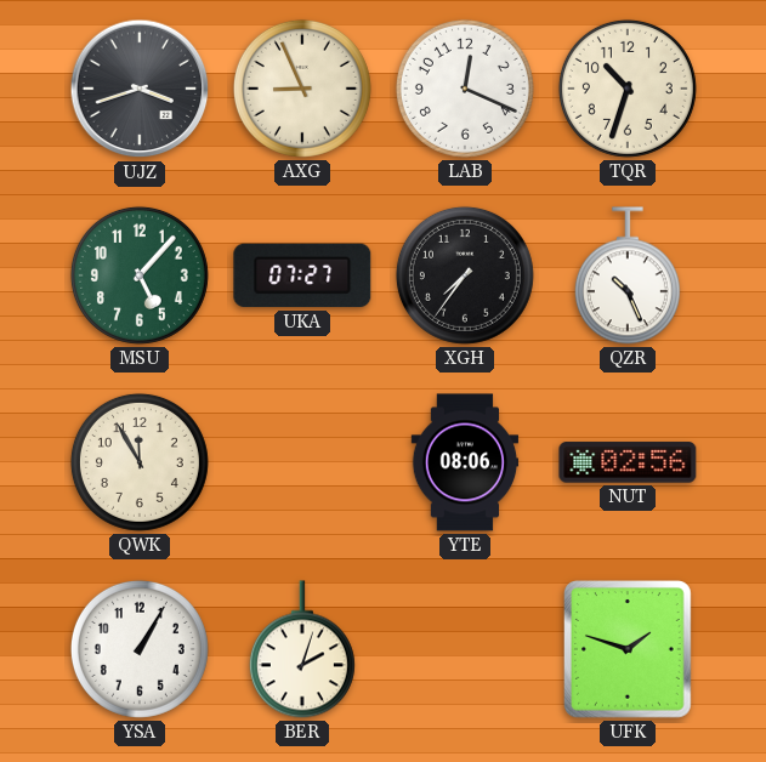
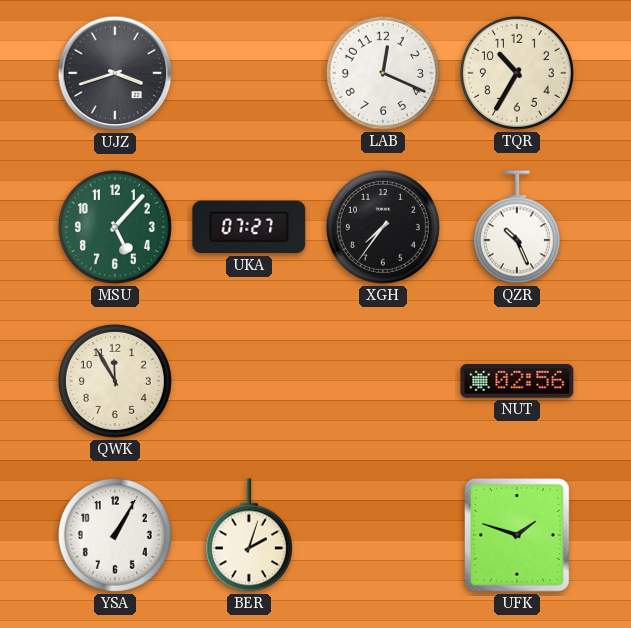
AXG: 8:56 -> none
TQR: 10:33 -> 10:35
YTE: 08:06 -> none
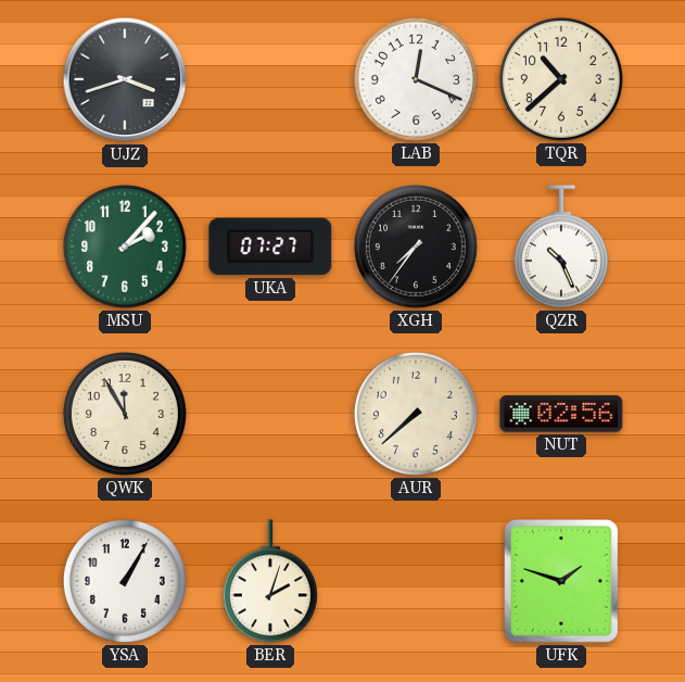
TQR: 10:35 -> 10:38
MSU: 5:07 -> 2:07
AUR: none -> 7:38
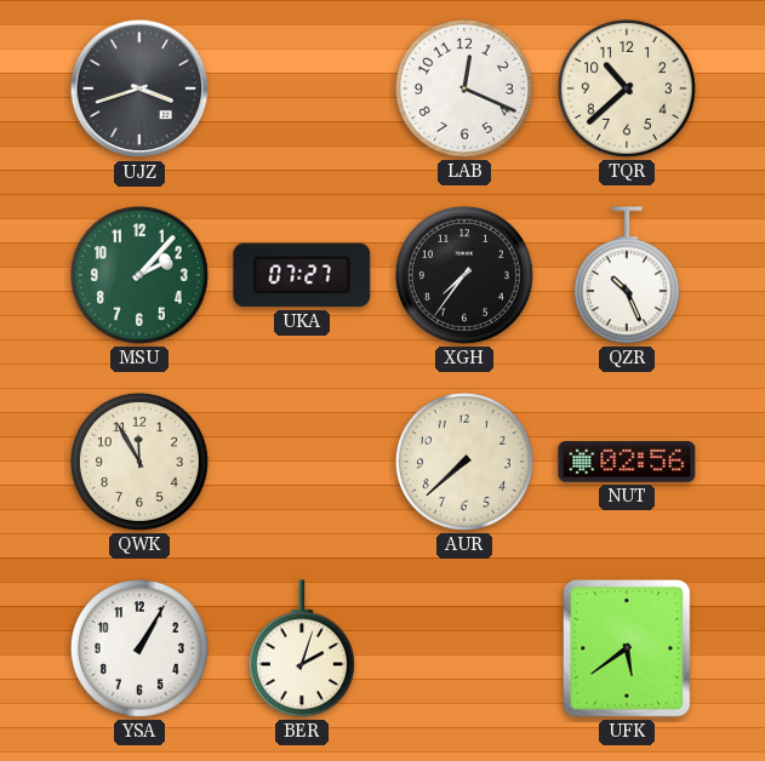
UFK: 1:48 -> 5:39
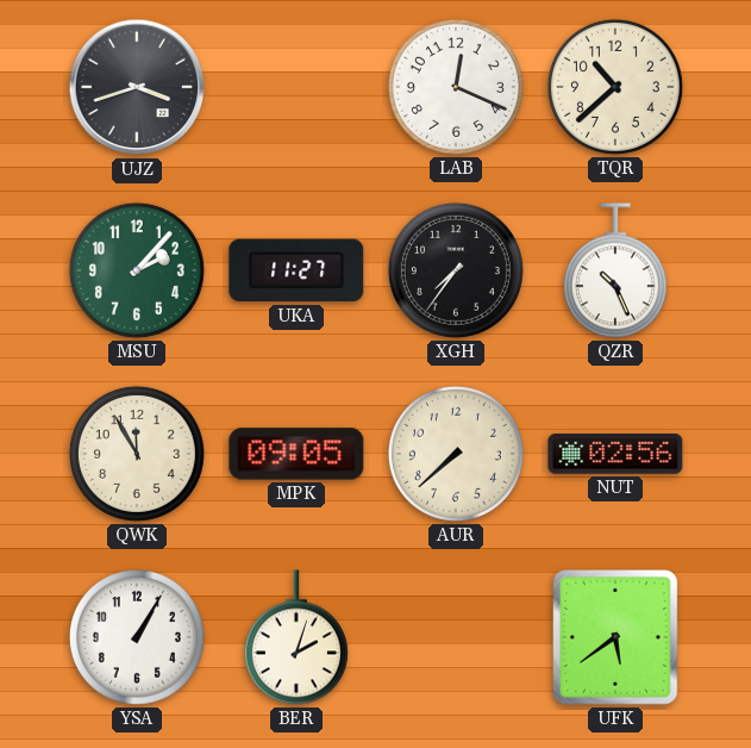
UKA: 07:27 -> 11:27
MPK: none -> 09:05
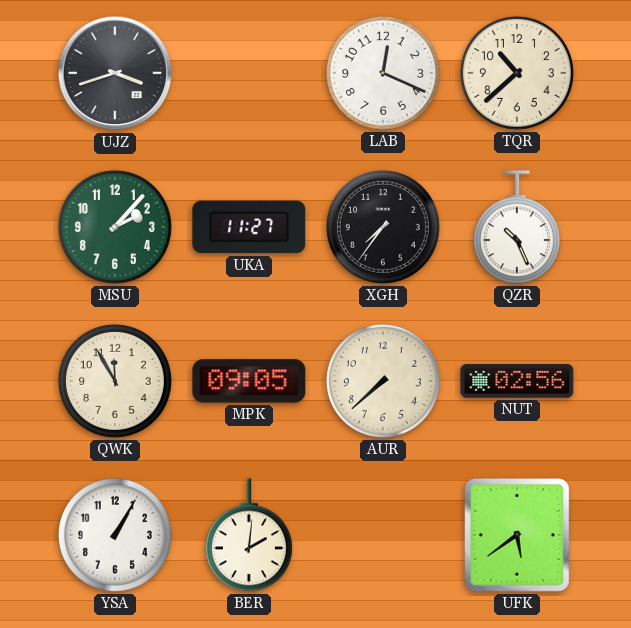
BER: 2:03 -> 2:01
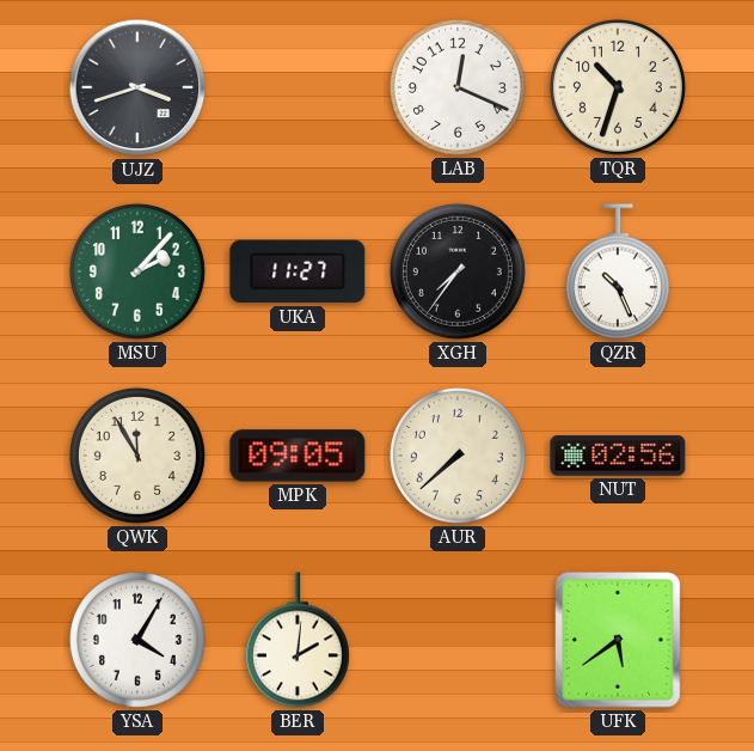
TQR: 10:38 -> 10:33
YSA: 1:05 -> 4:05
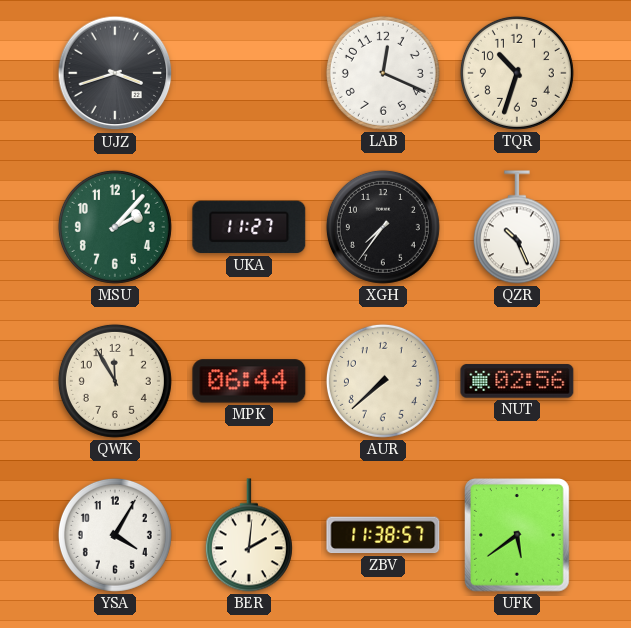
MPK: 09:05 -> 06:44
ZBV: none -> 11:38
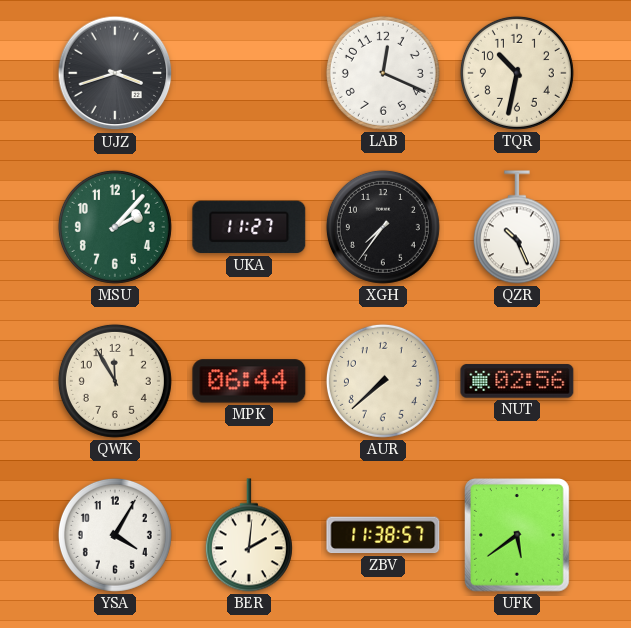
TQR: 10:33 -> 10:32
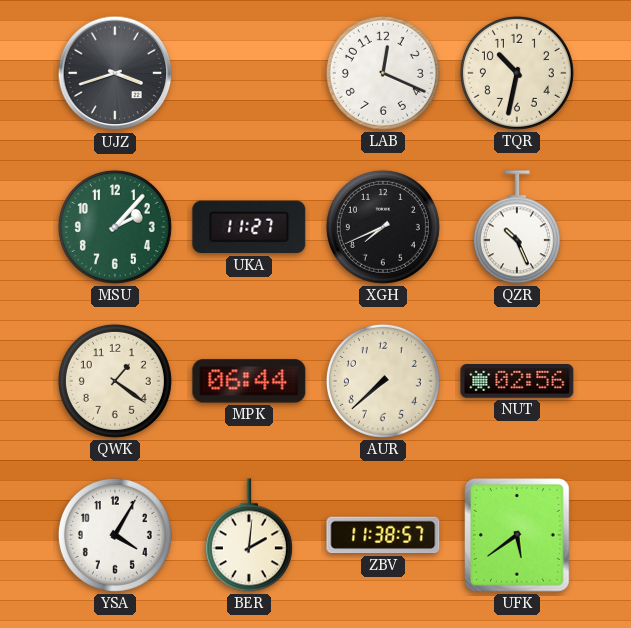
XGH: 7:36 -> 7:41
QWK: 11:55 -> 1:21
